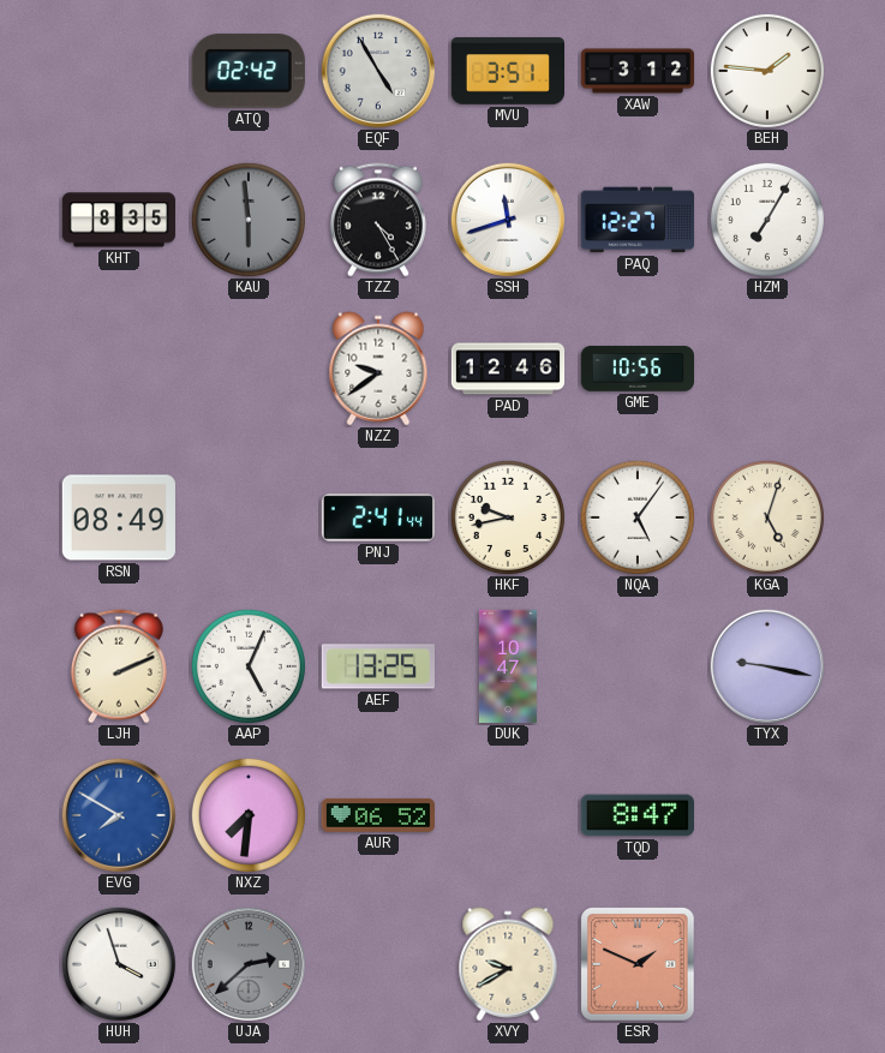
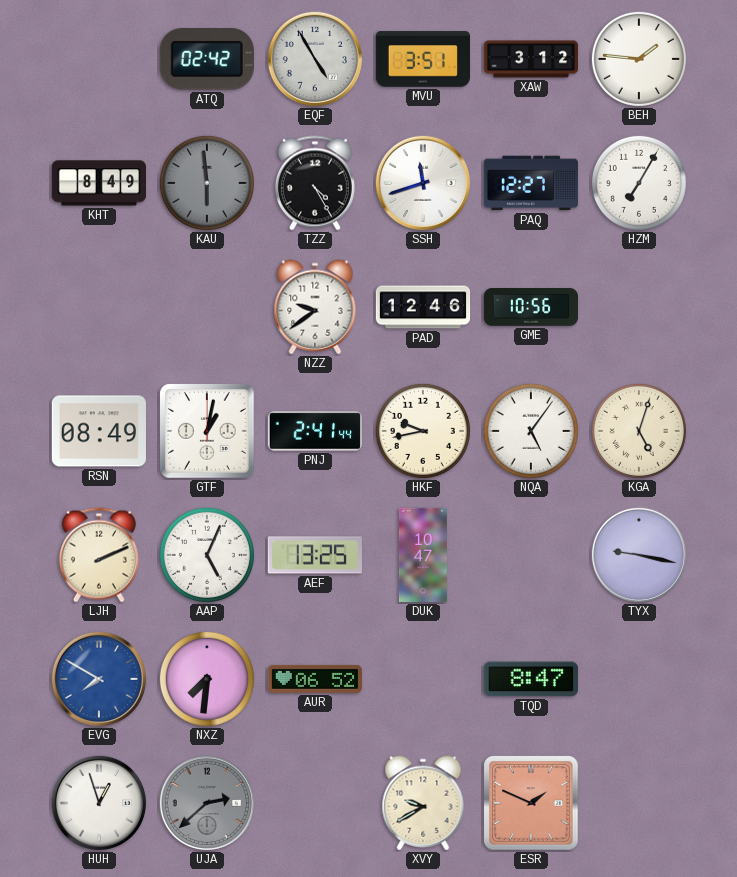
KHT: 8:35 -> 8:49
GTF: none -> 1:02
HUH: 3:57 -> 12:57
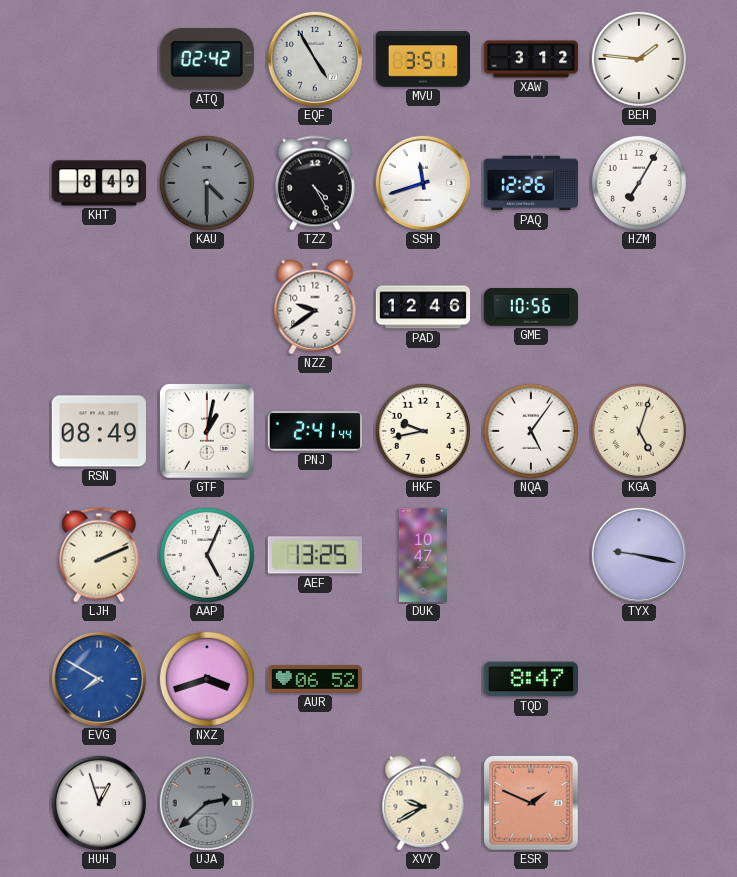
KAU: 5:59 -> 4:30
PAQ: 12:27 -> 12:26
NXZ: 7:31 -> 3:42
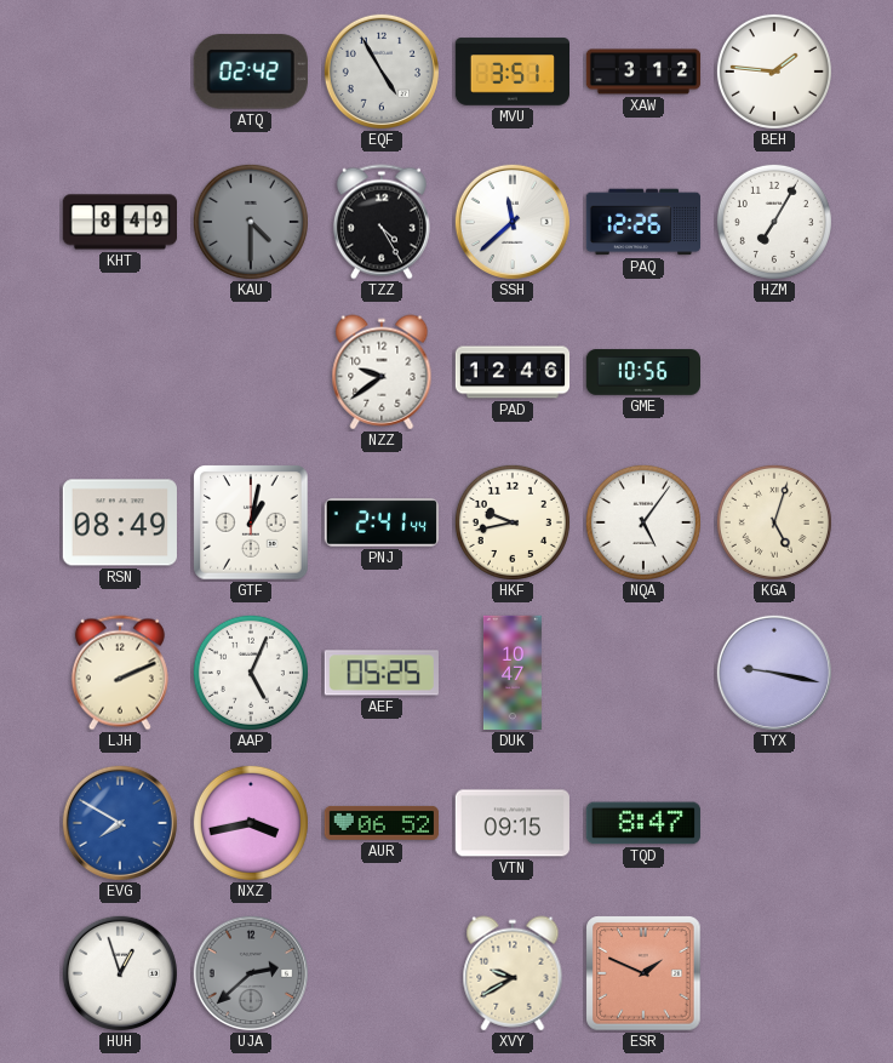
SSH: 11:42 -> 11:38
AEF: 13:25 -> 05:25
NXZ: 3:42 -> 3:43
VTN: none -> 09:15
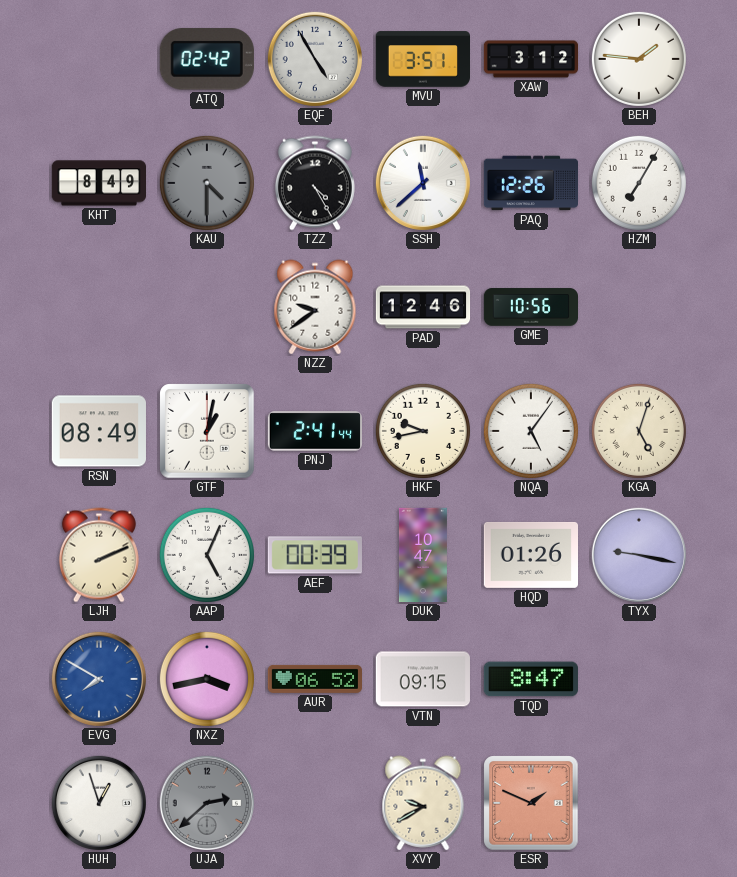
AEF: 05:25 -> 00:39
HQD: none -> 01:26
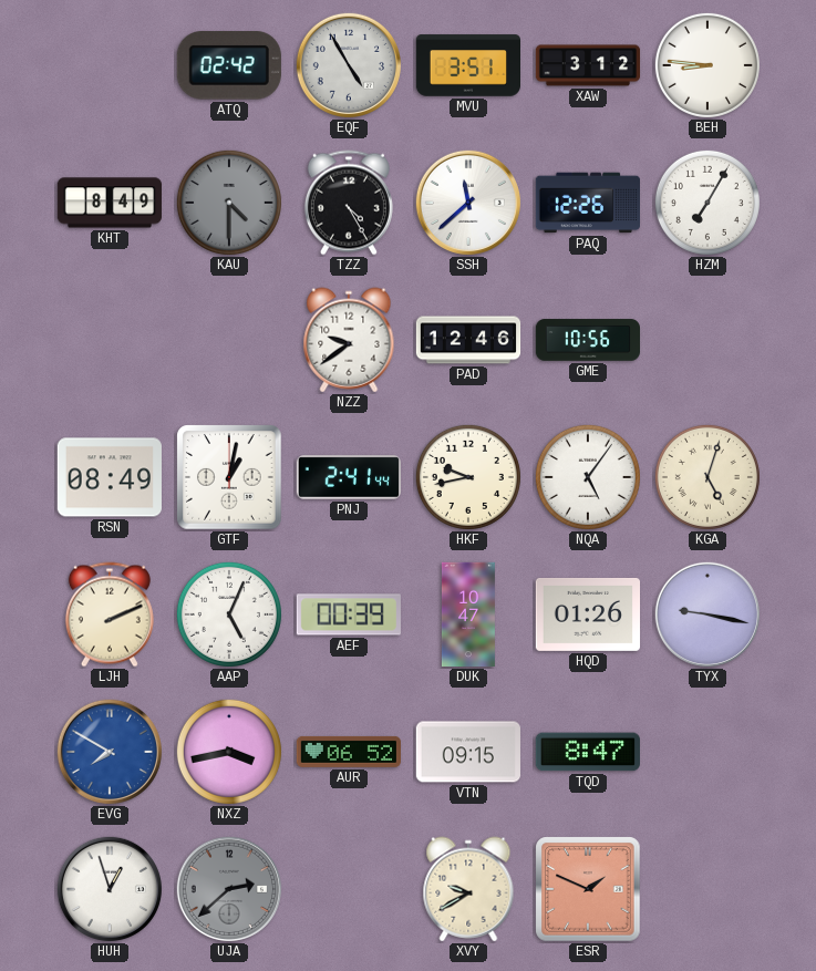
BEH: 1:46 -> 8:46
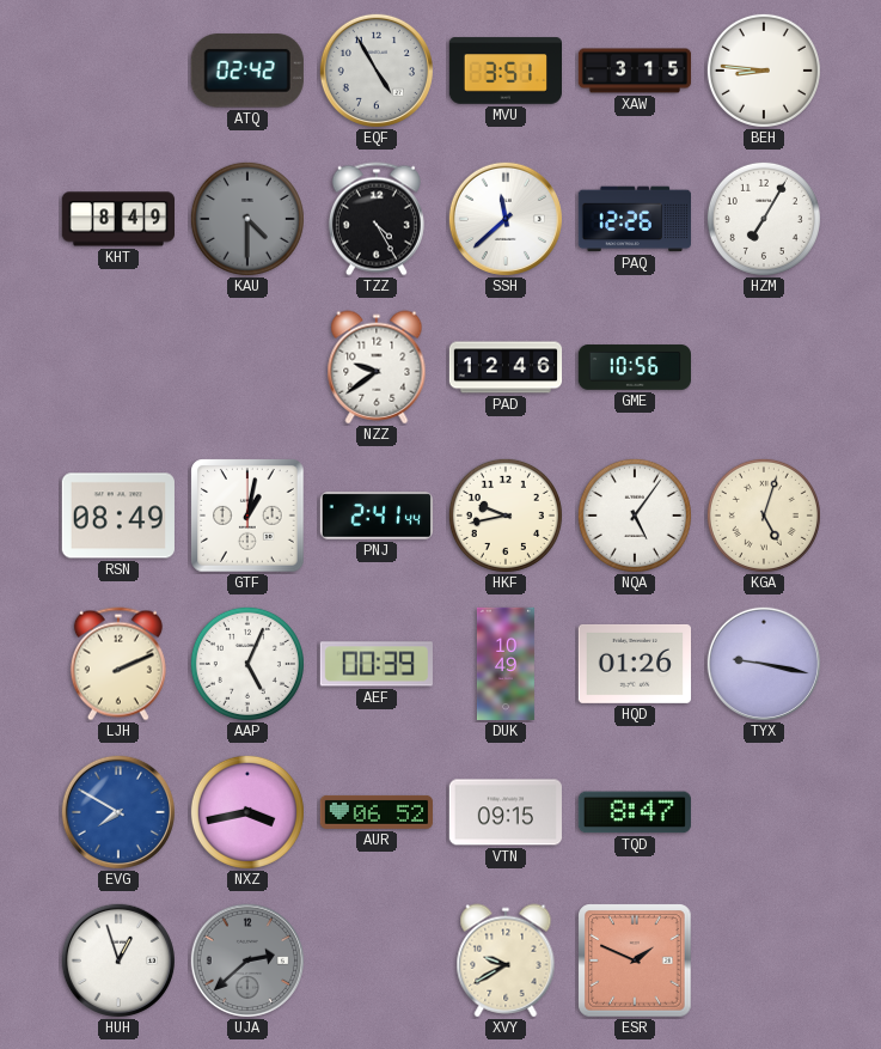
XAW: 3:12 -> 3:15
DUK: 10:47 -> 10:49
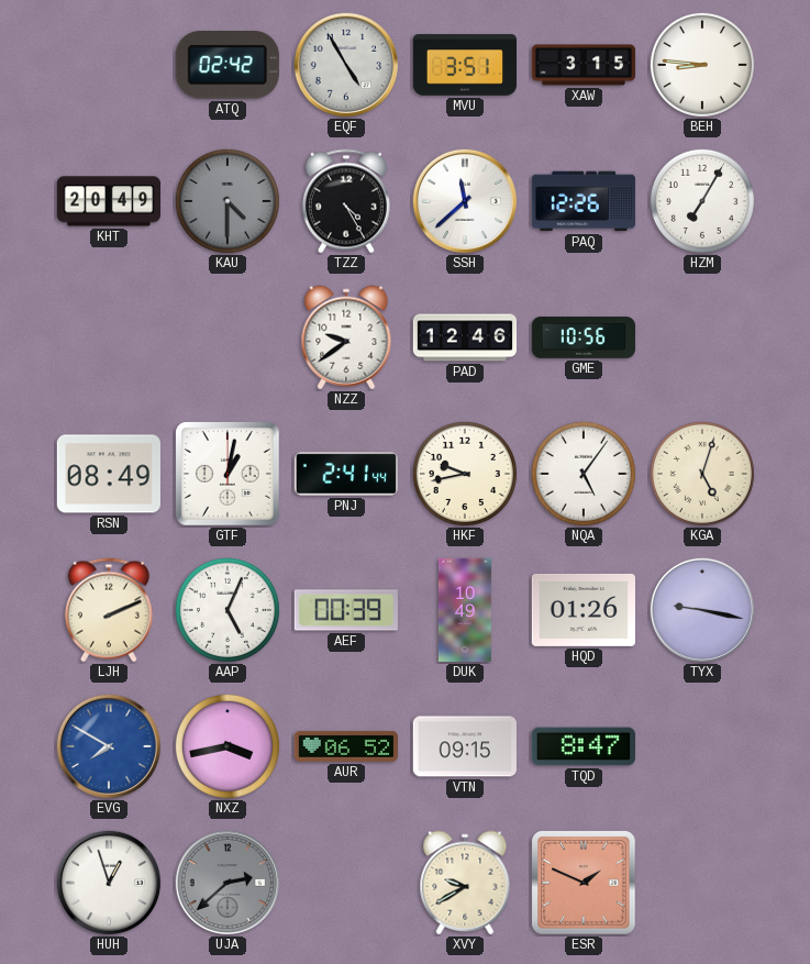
KHT: 8:49 -> 20:49
